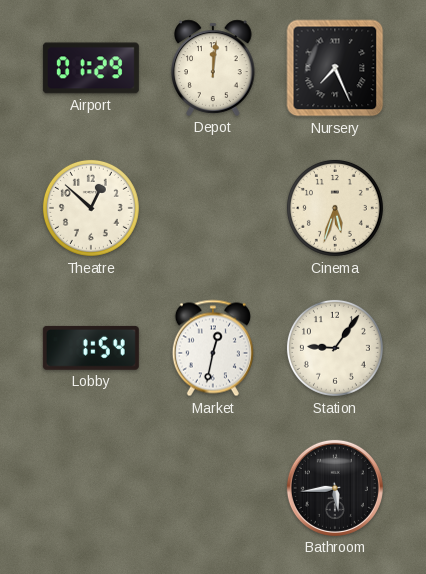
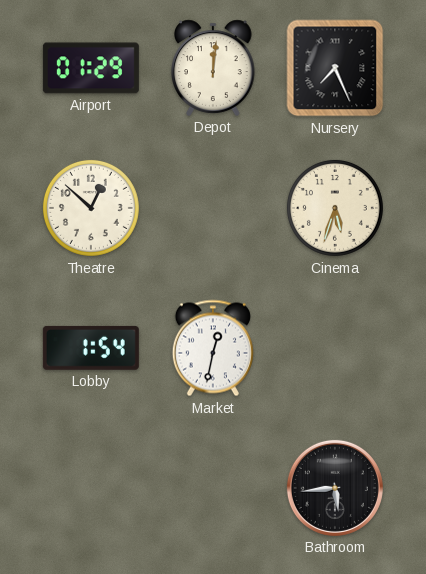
Station: 9:06 -> none
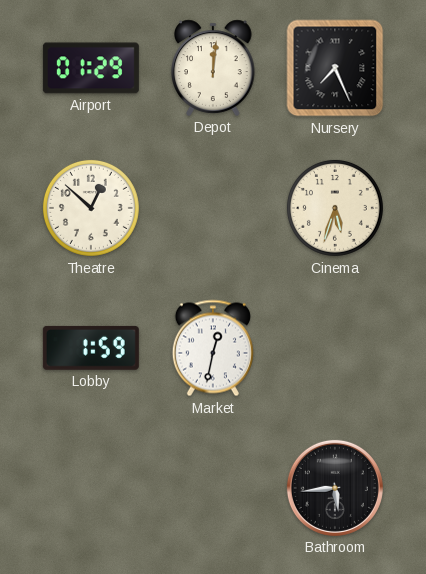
Lobby: 1:54 -> 1:59
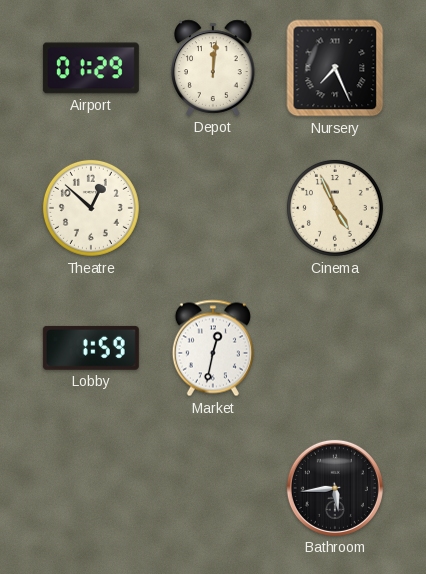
Cinema: 5:33 -> 4:56
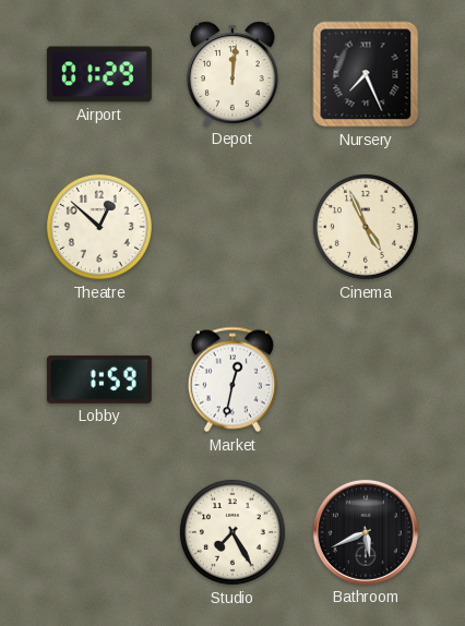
Studio: none -> 7:25
Bathroom: 5:44 -> 5:41
